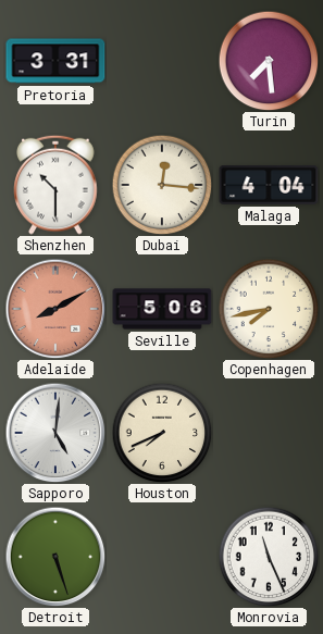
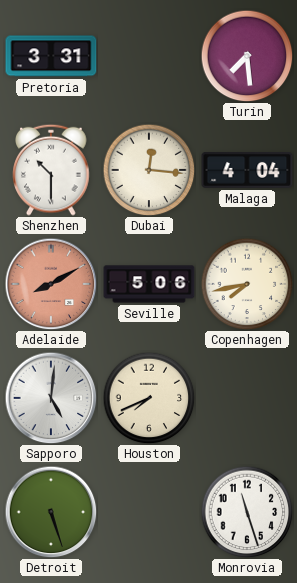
Monrovia: 11:26 -> 11:27
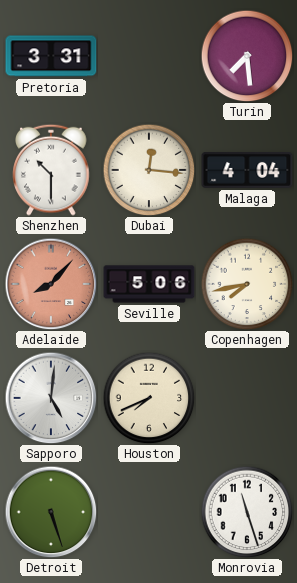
Adelaide: 8:10 -> 8:07
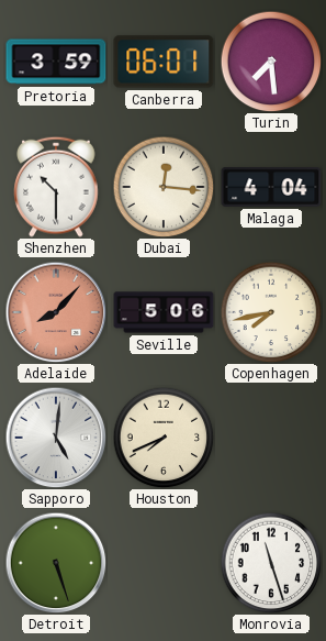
Pretoria: 3:31 -> 3:59
Canberra: none -> 06:01
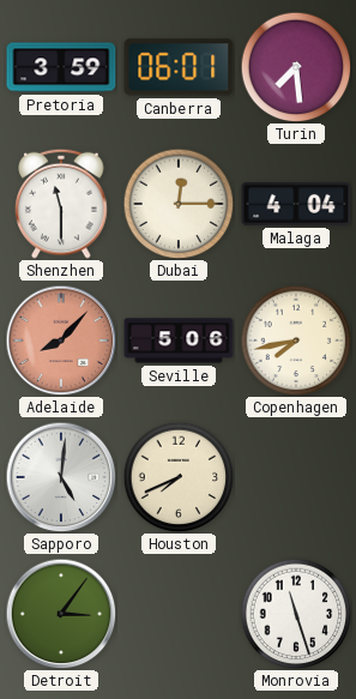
Shenzhen: 10:30 -> 11:30
Dubai: 12:16 -> 12:15
Detroit: 5:27 -> 3:06
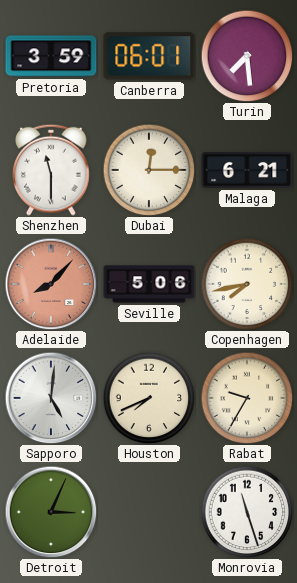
Malaga: 4:04 -> 6:21
Rabat: none -> 9:35
Detroit: 3:06 -> 3:04
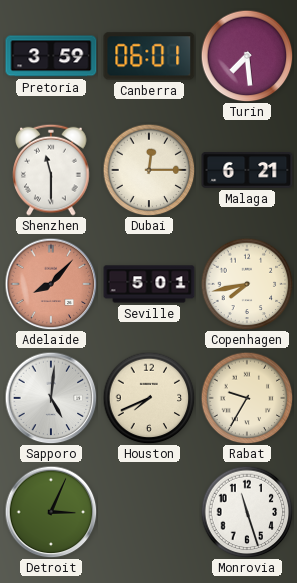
Seville: 5:06 -> 5:01
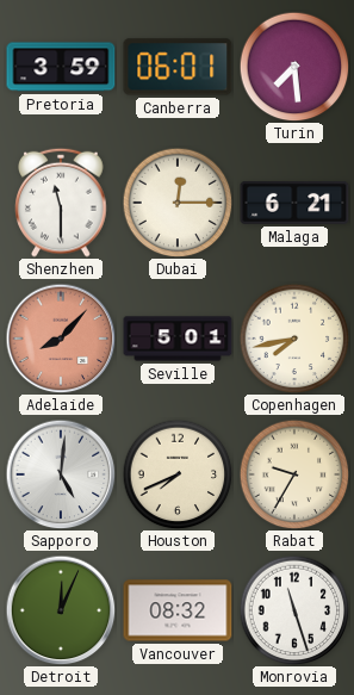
Detroit: 3:04 -> 12:04
Vancouver: none -> 08:32
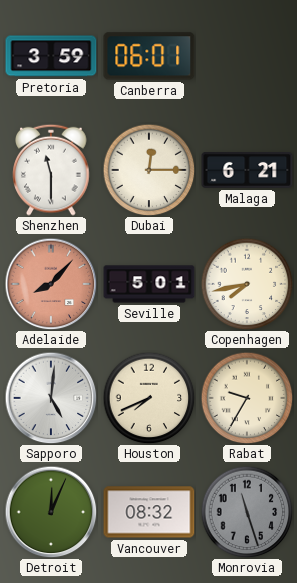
Turin: 7:29 -> none
Monrovia dial: white -> grey
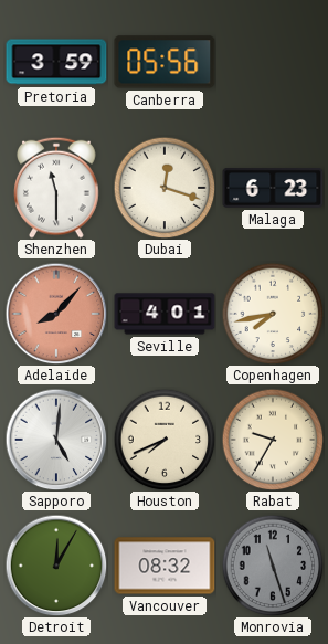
Canberra: 06:01 -> 05:56
Dubai: 12:15 -> 12:18
Malaga: 6:21 -> 6:23
Seville: 5:01 -> 4:01
Detroit: 12:04 -> 12:05
